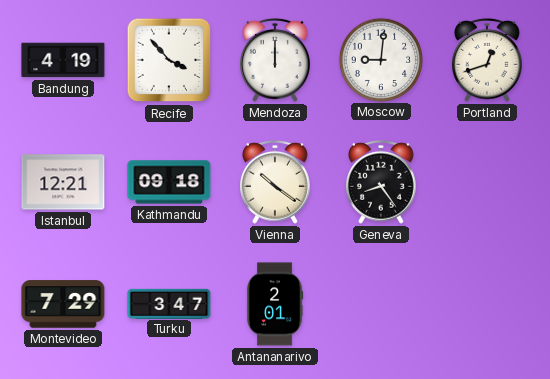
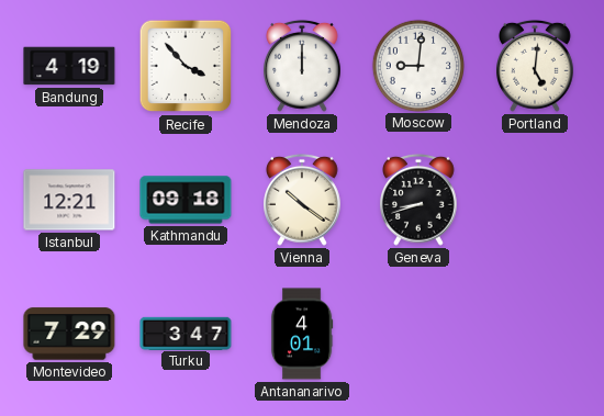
Portland: 12:42 -> 5:01
Geneva: 8:24 -> 8:42
Antananarivo: 2:01 -> 4:01
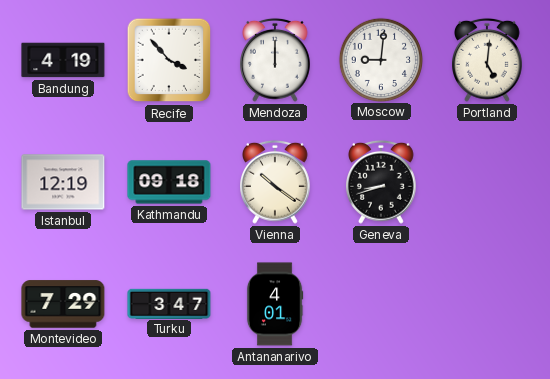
Istanbul: 12:21 -> 12:19
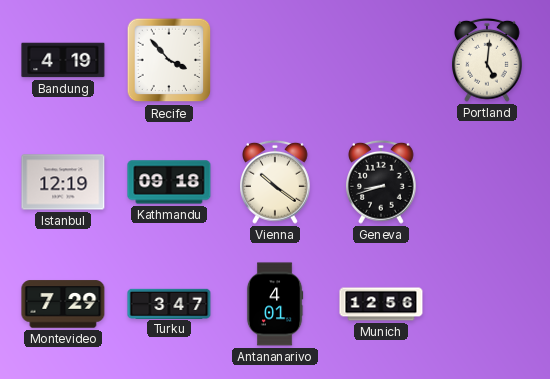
Mendoza: 12:00 -> none
Moscow: 9:01 -> none
Munich: none -> 12:56
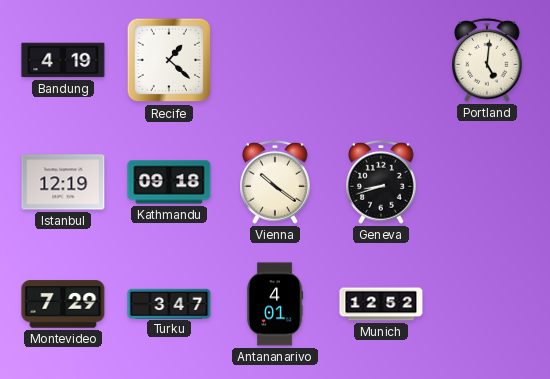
Recife: 3:53 -> 1:22
Munich: 12:56 -> 12:52
